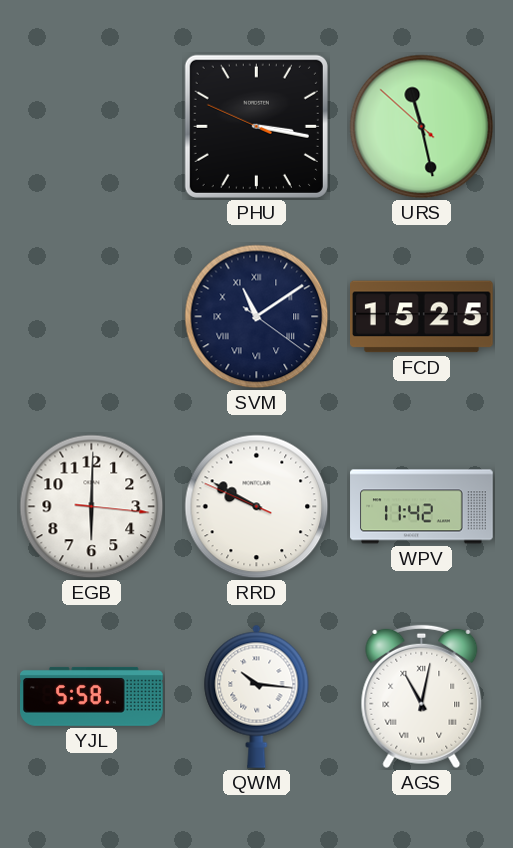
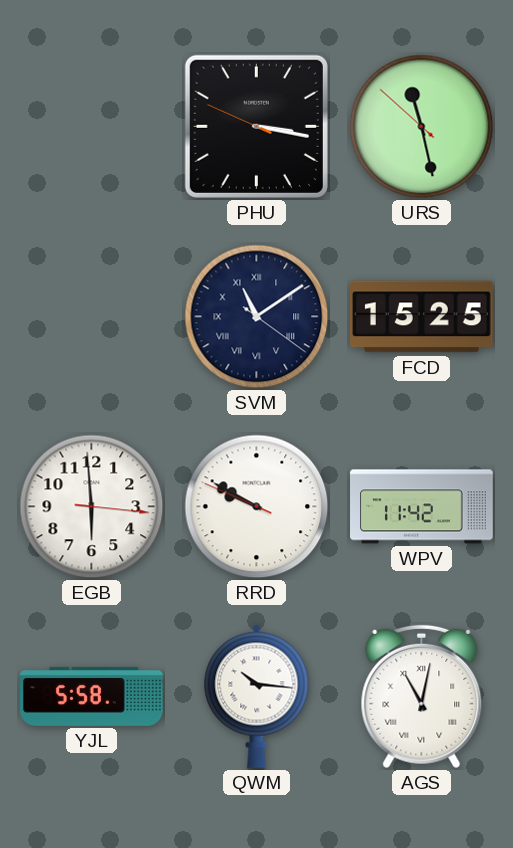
EGB: 6:00 -> 5:59
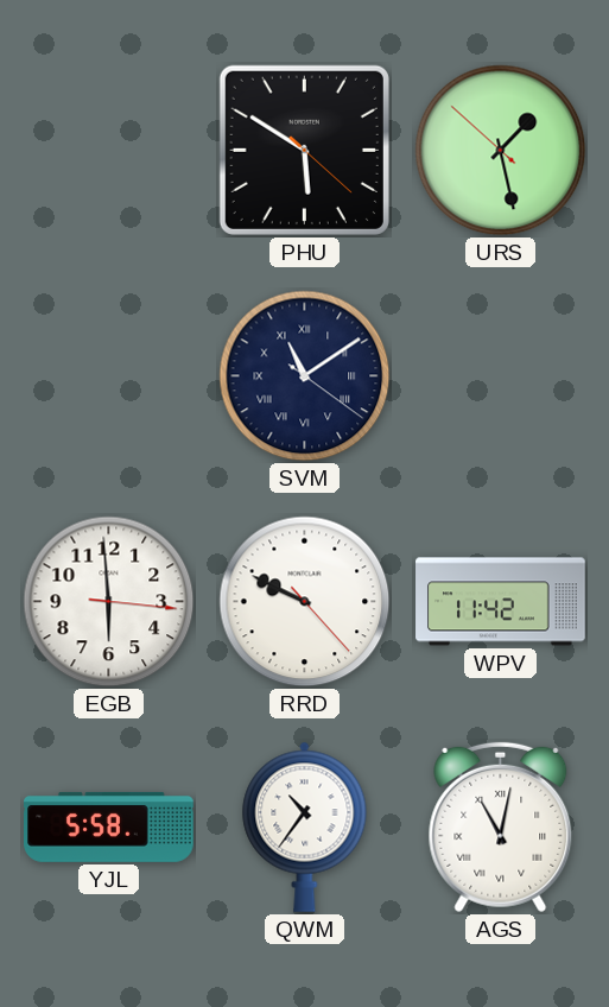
PHU: 3:16 -> 5:50
URS: 11:27 -> 1:27
FCD: 15:25 -> none
RRD: 9:49:49 -> 9:49:23
QWM: 10:16 -> 10:36
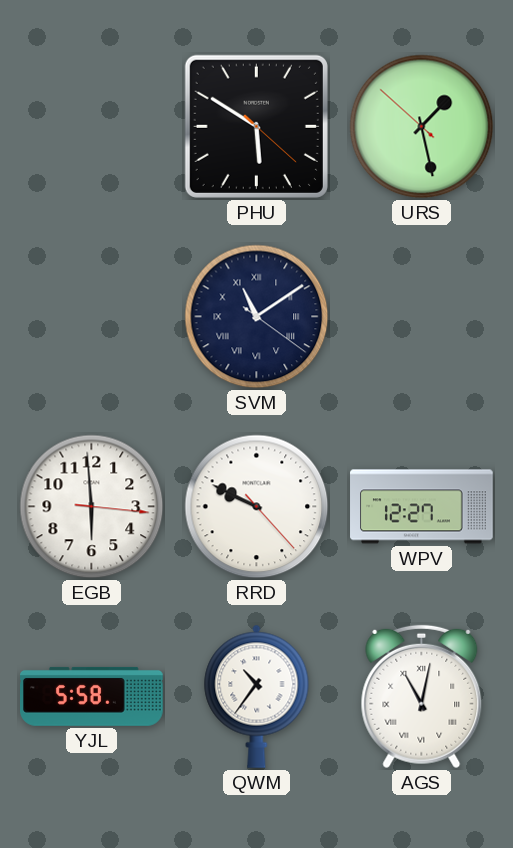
WPV: 11:42 -> 12:27
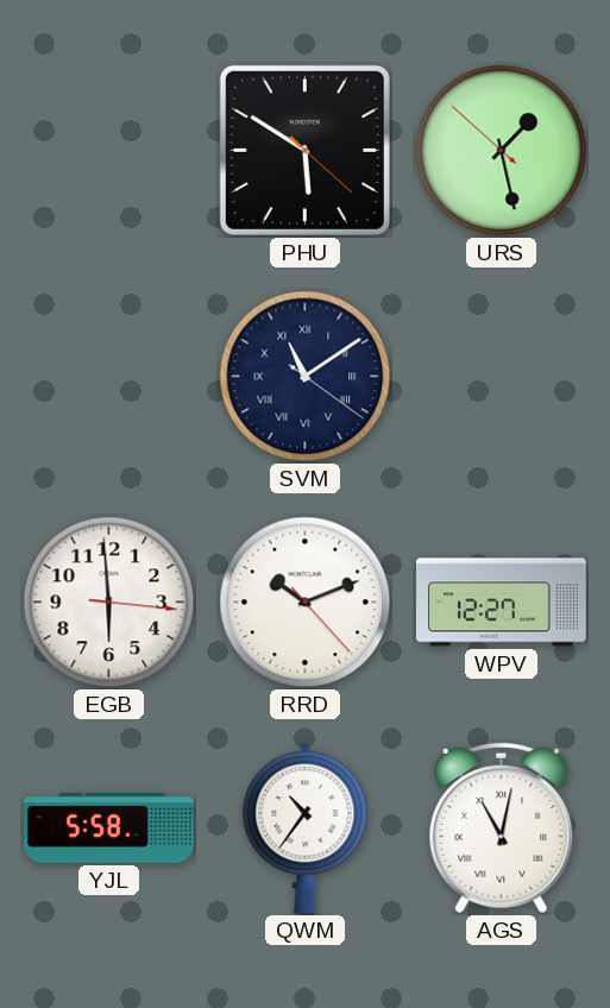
RRD: 9:49 -> 10:11
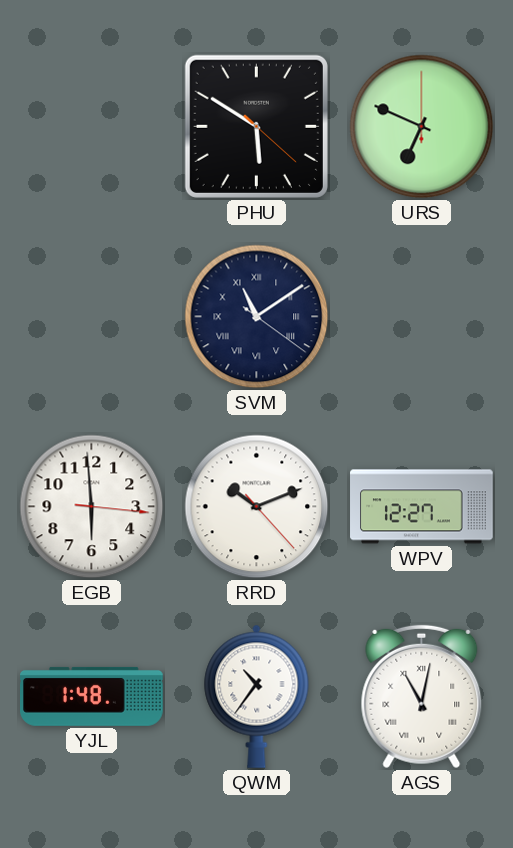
URS: 1:27 -> 6:49
YJL: 5:58 -> 1:48
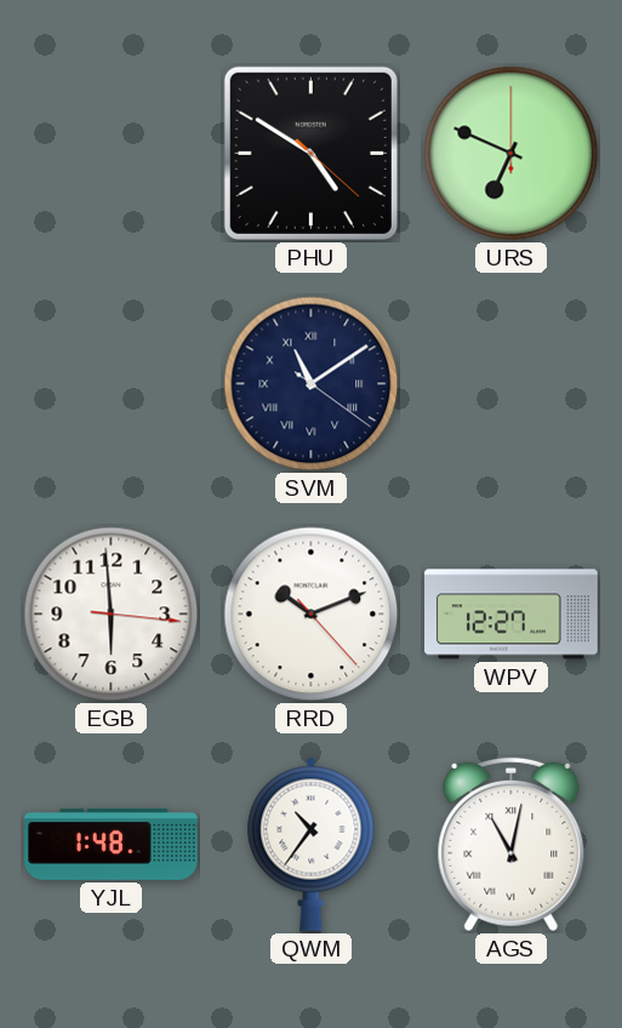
PHU: 5:50 -> 4:50
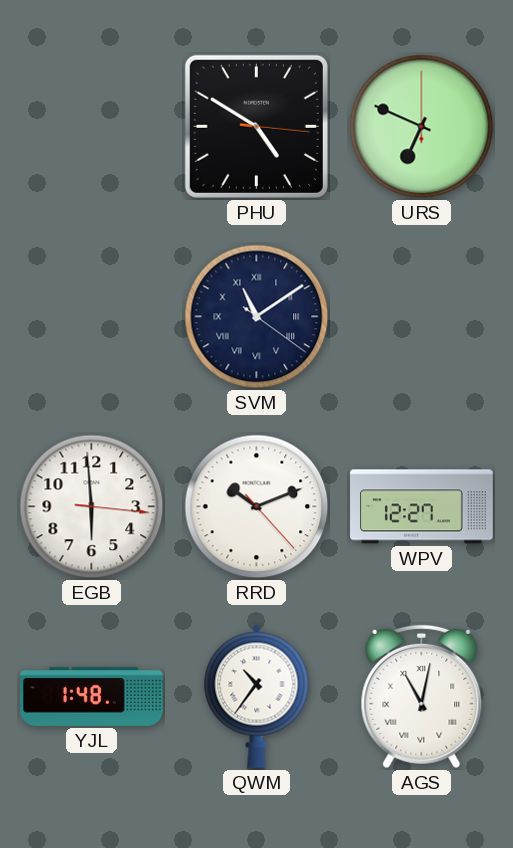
PHU: 4:50:22 -> 4:50:16
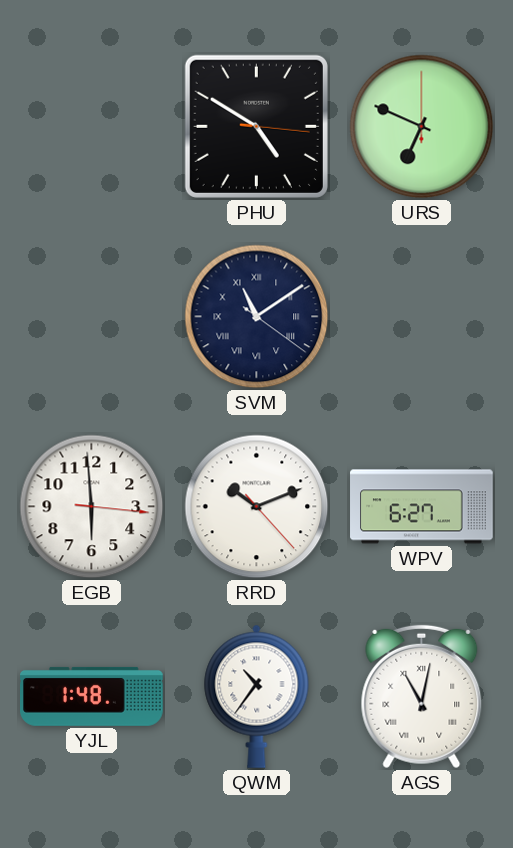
WPV: 12:27 -> 6:27
